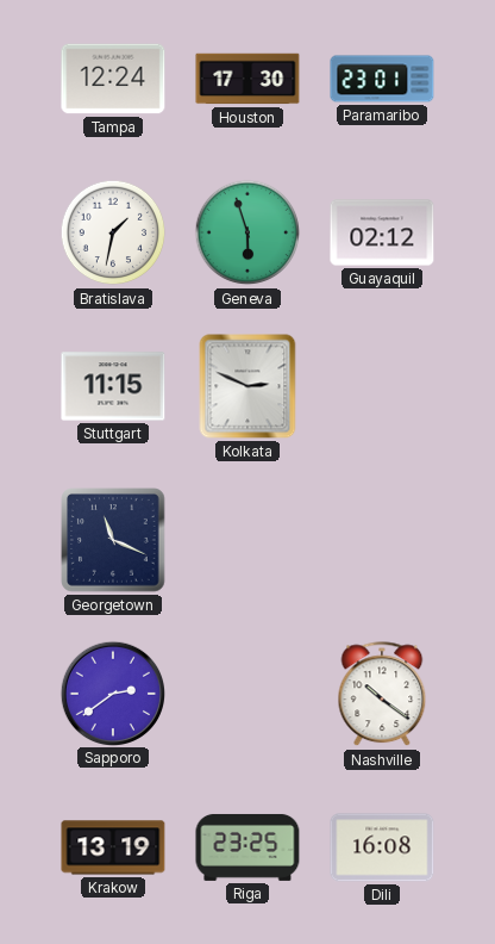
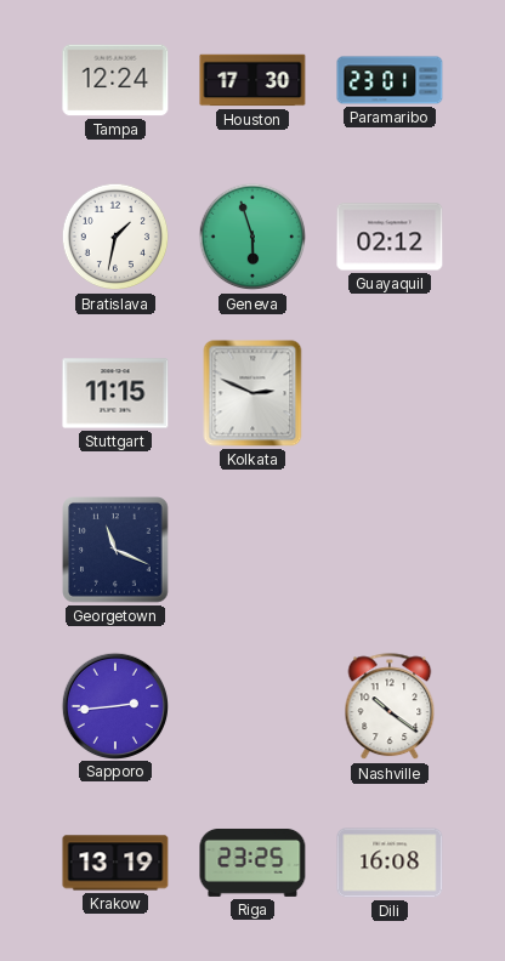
Sapporo: 2:39 -> 2:44
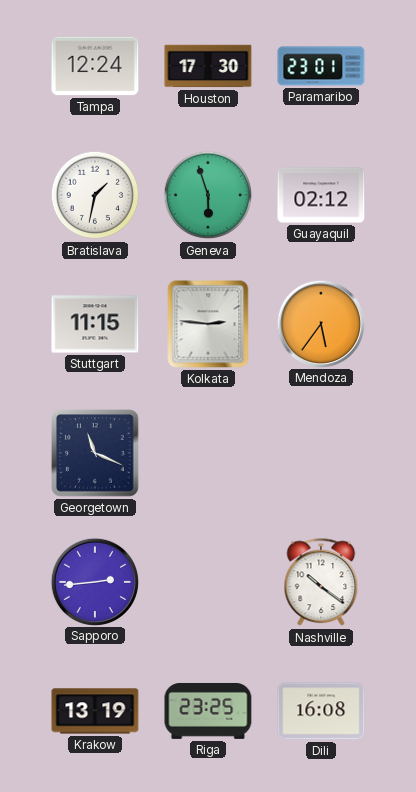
Kolkata: 2:49 -> 2:46
Mendoza: none -> 5:36
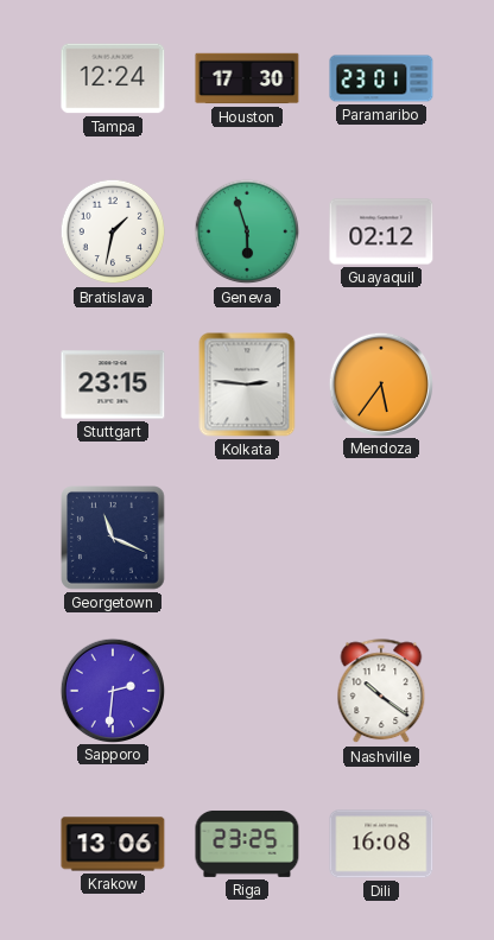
Stuttgart: 11:15 -> 23:15
Sapporo: 2:44 -> 2:31
Krakow: 13:19 -> 13:06
